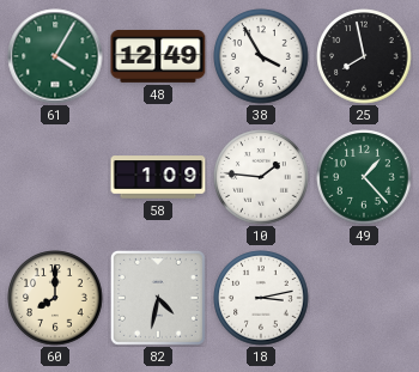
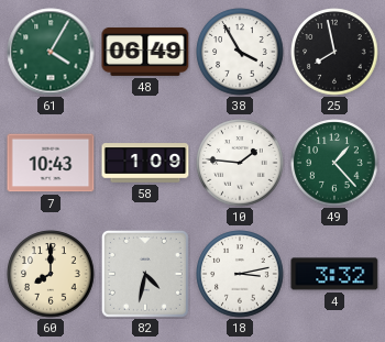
48: 12:49 -> 06:49
7: none -> 10:43
4: none -> 3:32
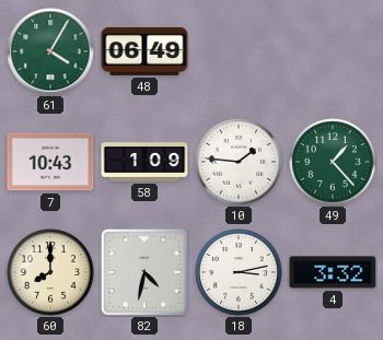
38: 3:55 -> none
25: 7:58 -> none
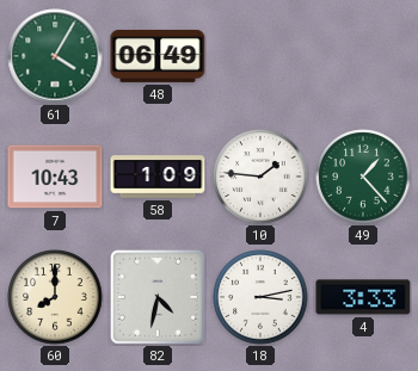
4: 3:32 -> 3:33
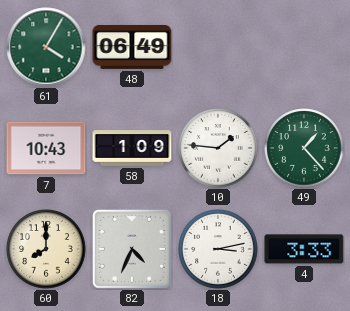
82: 4:32 -> 4:34
